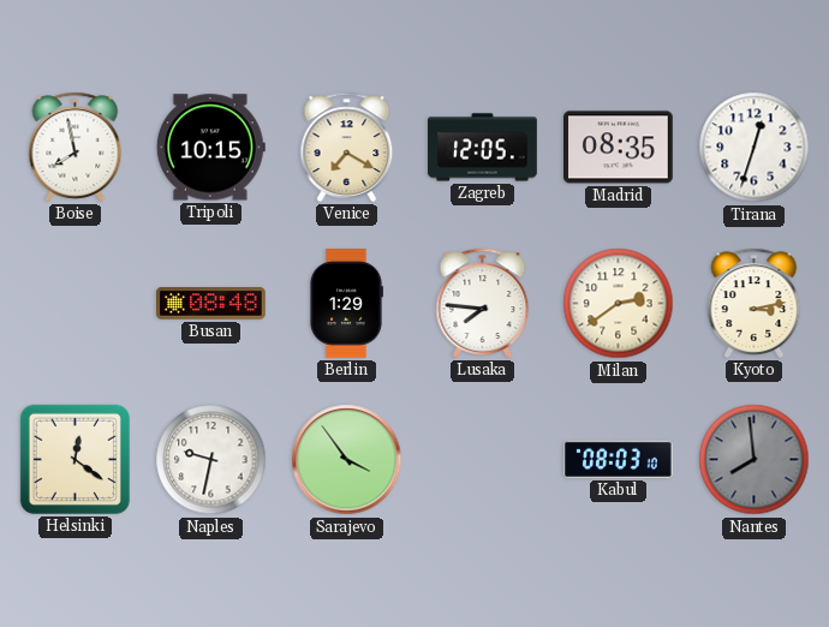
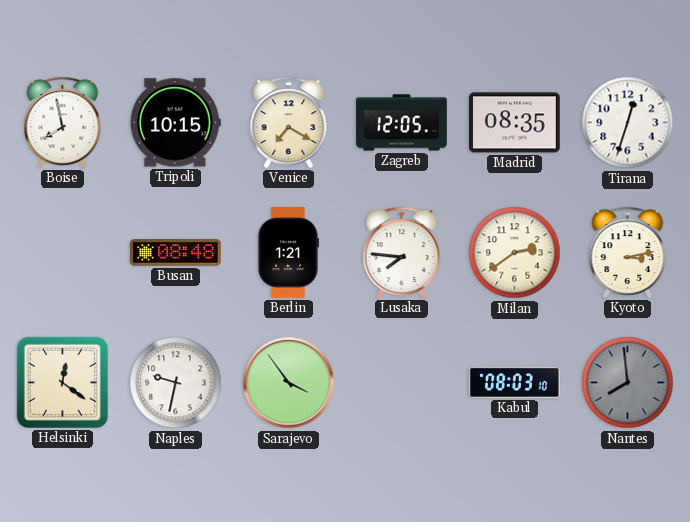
Berlin: 1:29 -> 1:21
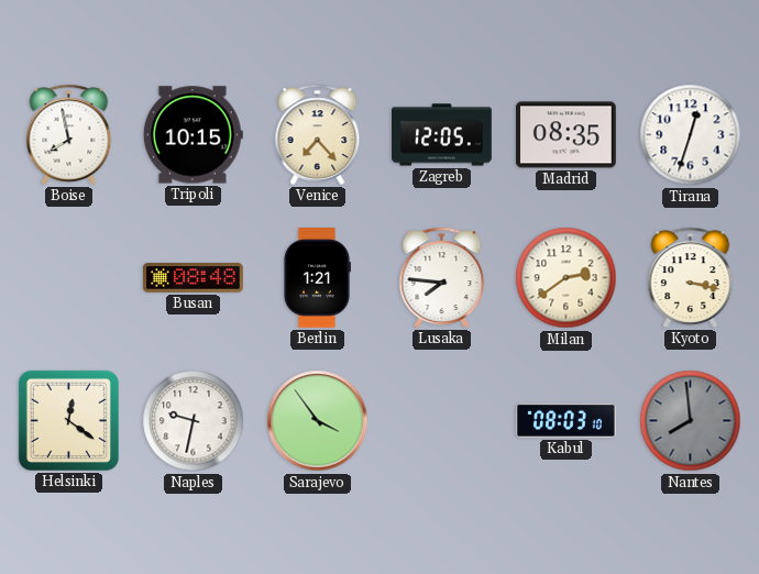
Venice: 7:20 -> 7:23
Kyoto: 3:13 -> 3:17
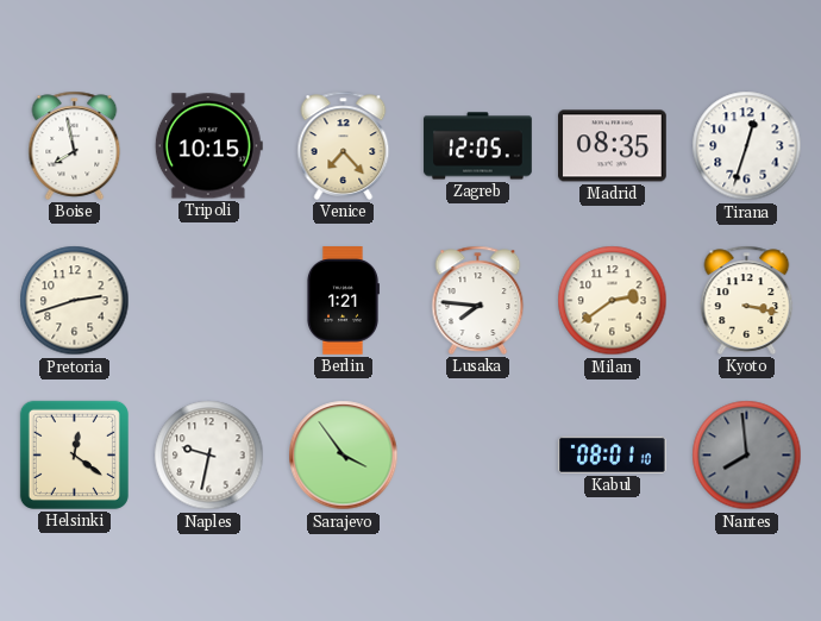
Pretoria: none -> 2:42
Busan: 08:48 -> none
Kabul: 08:03 -> 08:01
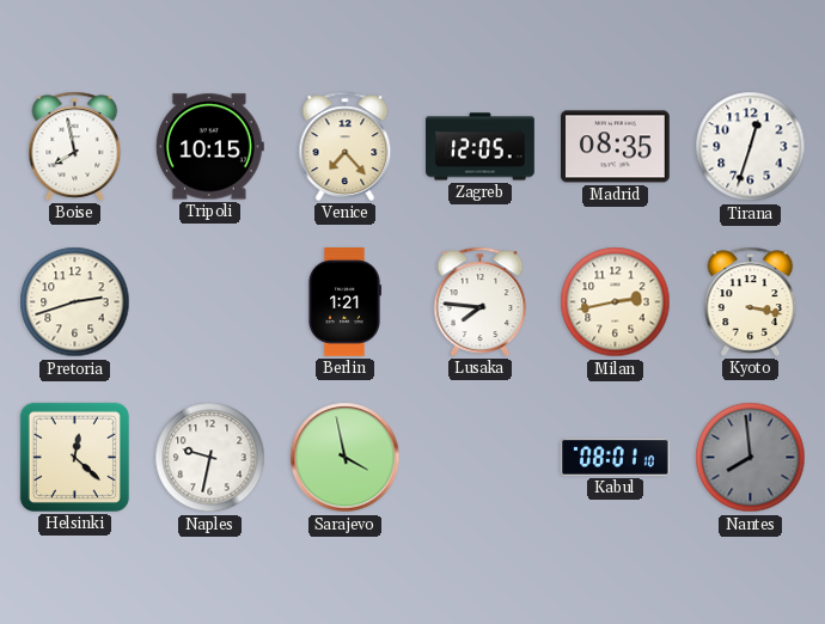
Milan: 2:39 -> 2:43
Helsinki: 12:21 -> 12:22
Sarajevo: 3:54 -> 3:58
